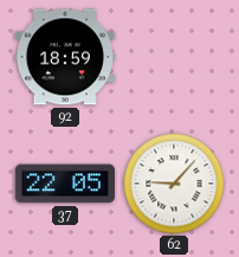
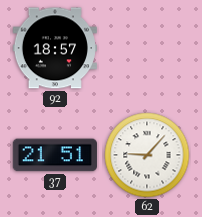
92: 18:59 -> 18:57
37: 22:05 -> 21:51
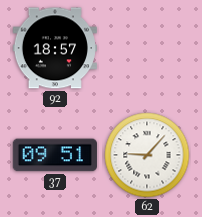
37: 21:51 -> 09:51
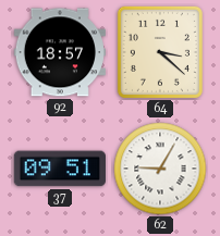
64: none -> 3:22
62: 9:07 -> 9:05
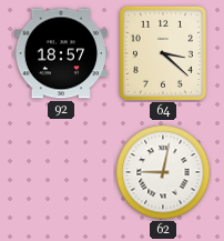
37: 09:51 -> none
62: 9:05 -> 9:02
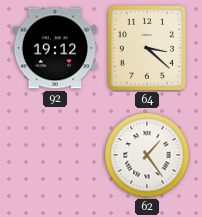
92: 18:57 -> 19:12
62: 9:02 -> 1:24
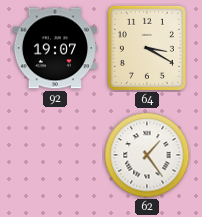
92: 19:12 -> 19:07
64: 3:22 -> 3:20
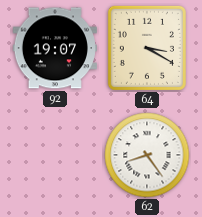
62: 1:24 -> 8:24
